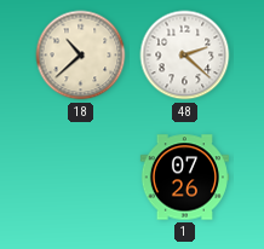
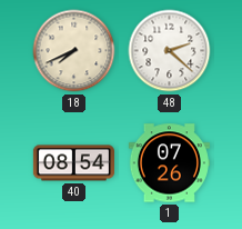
18: 10:38 -> 7:41
40: none -> 08:54
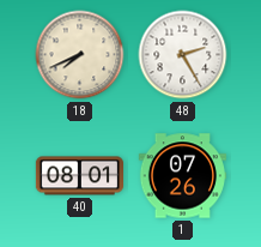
48: 2:22 -> 2:25
40: 08:54 -> 08:01
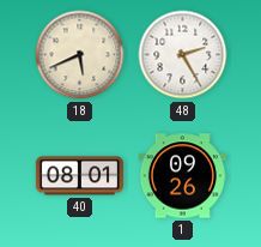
18: 7:41 -> 5:41
1: 07:26 -> 09:26
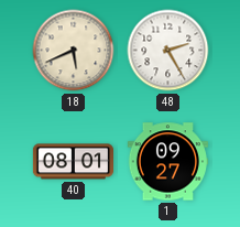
1: 09:26 -> 09:27
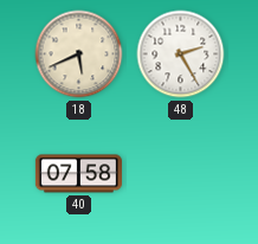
40: 08:01 -> 07:58
1: 09:27 -> none
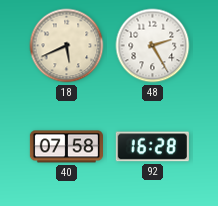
92: none -> 16:28
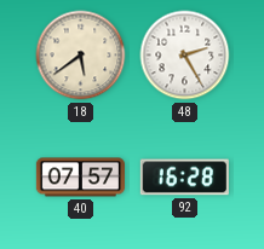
18: 5:41 -> 5:39
40: 07:58 -> 07:57
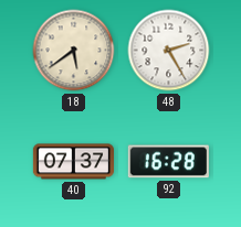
40: 07:57 -> 07:37
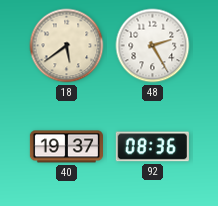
40: 07:37 -> 19:37
92: 16:28 -> 08:36
